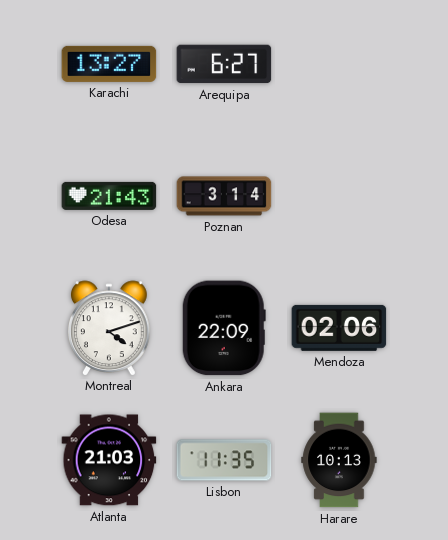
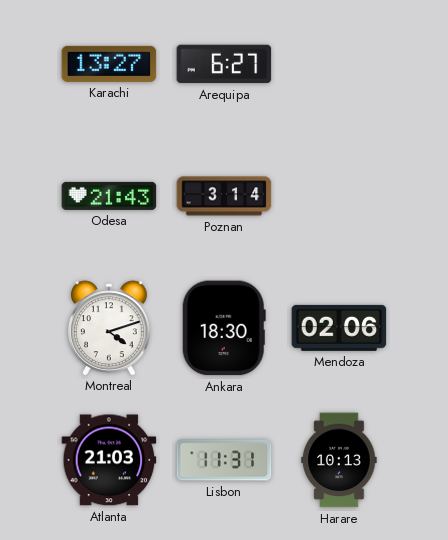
Ankara: 22:09 -> 18:30
Lisbon: 11:35 -> 11:31
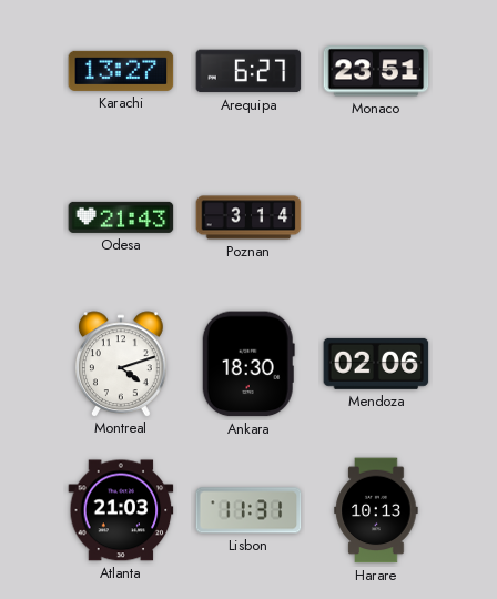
Monaco: none -> 23:51
